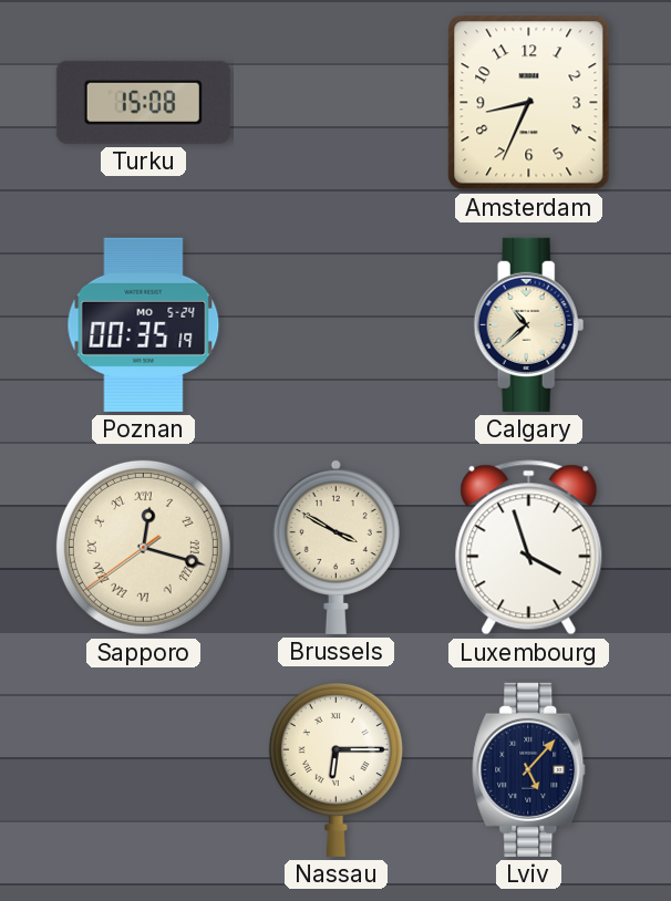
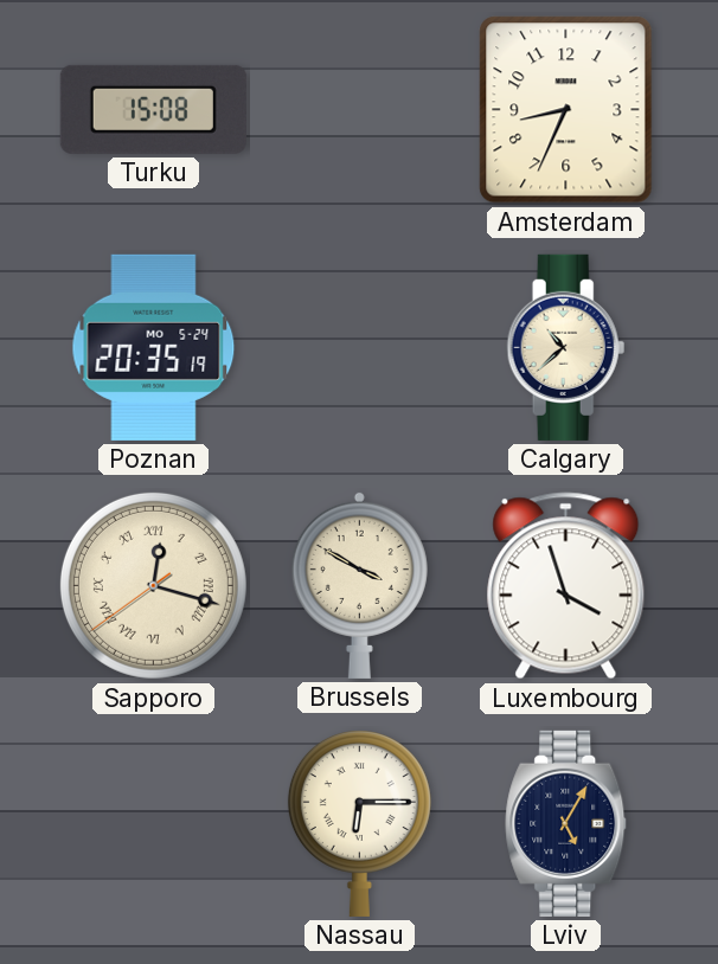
Poznan: 00:35 -> 20:35
Lviv: 5:07 -> 5:05
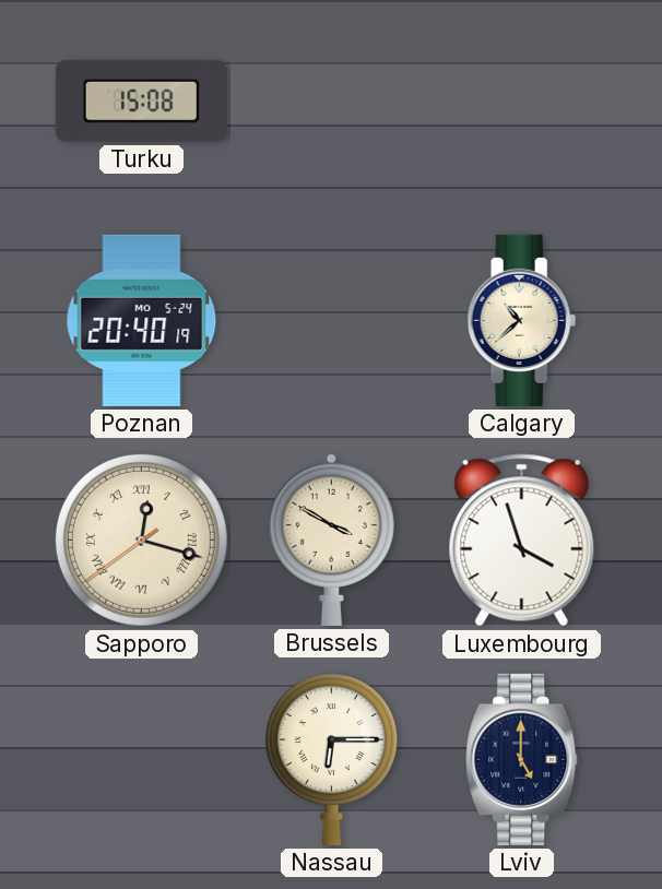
Amsterdam: 8:34 -> none
Poznan: 20:35 -> 20:40
Lviv: 5:05 -> 5:00
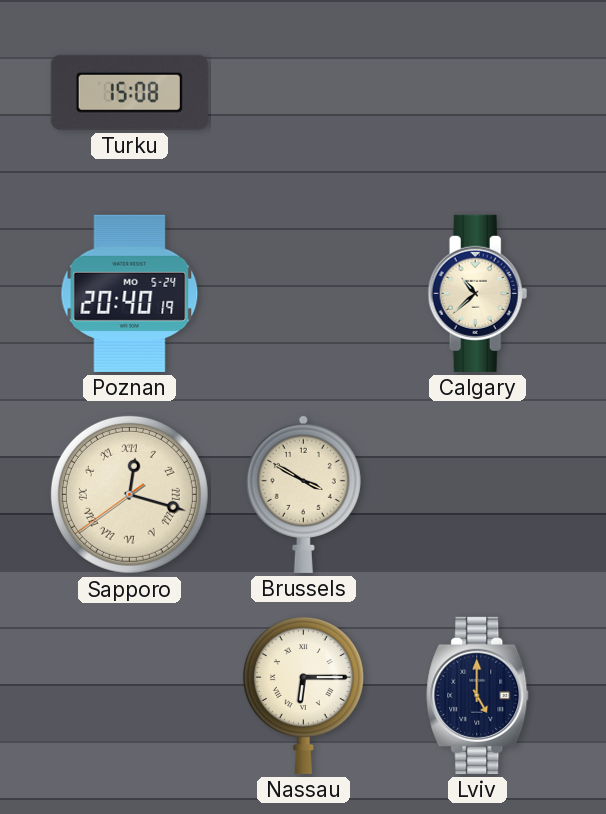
Luxembourg: 3:57 -> none
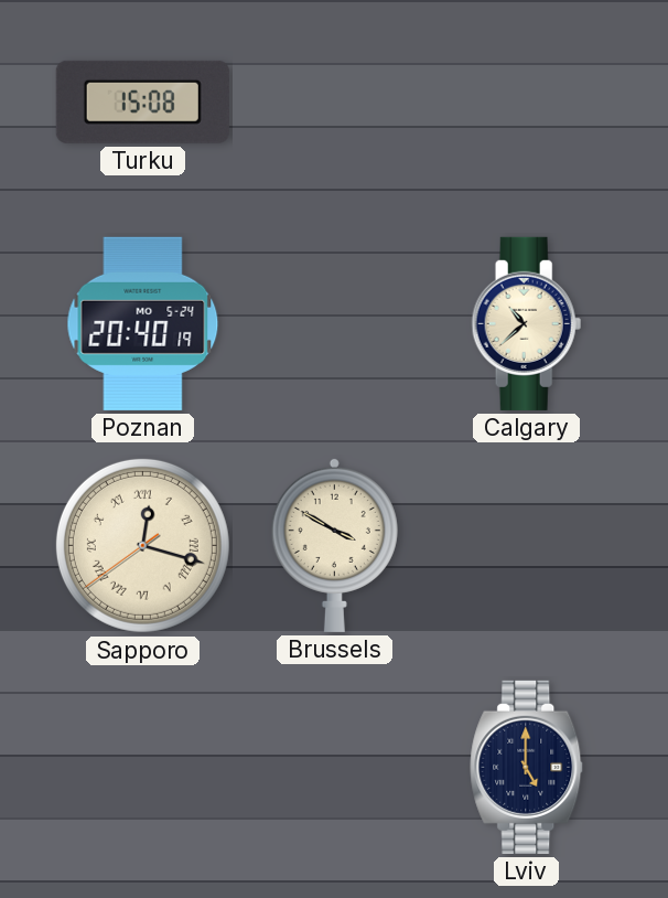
Nassau: 6:15 -> none
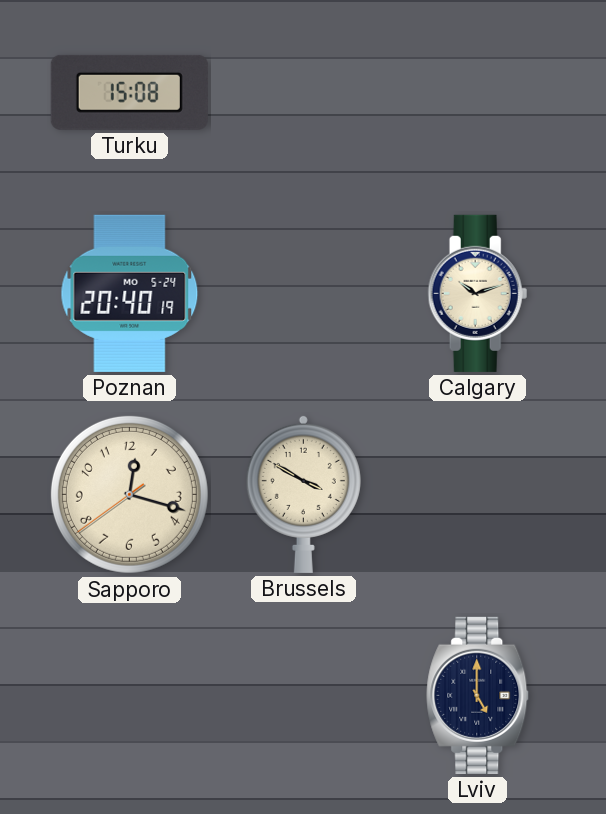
Calgary: 10:38 -> 10:12
Sapporo numerals: Roman -> Arabic
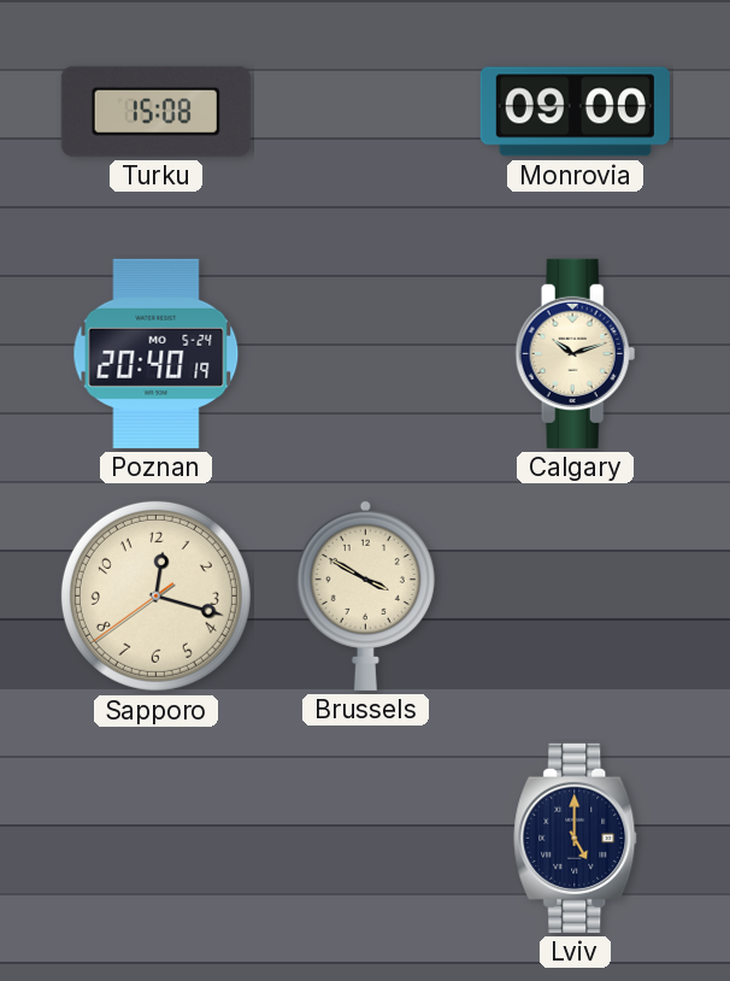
Monrovia: none -> 09:00
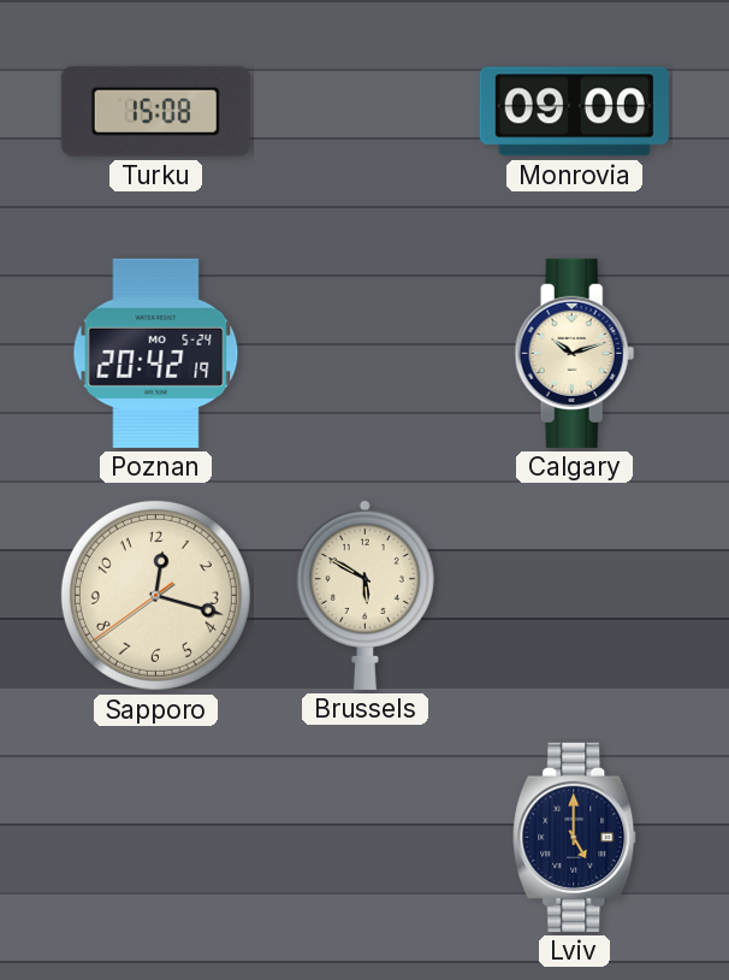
Poznan: 20:40 -> 20:42
Brussels: 3:50 -> 5:50
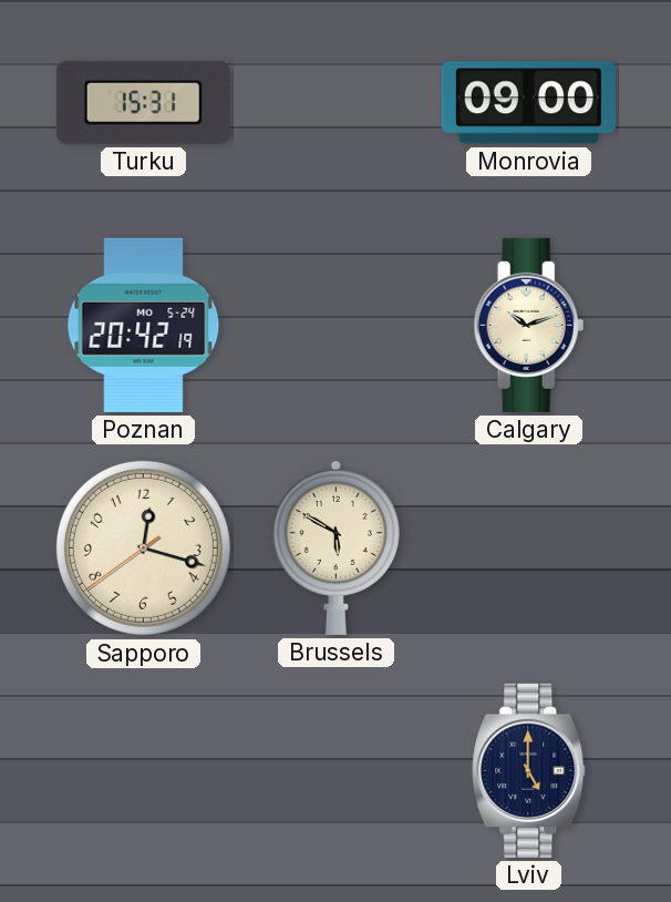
Turku: 15:08 -> 15:31
